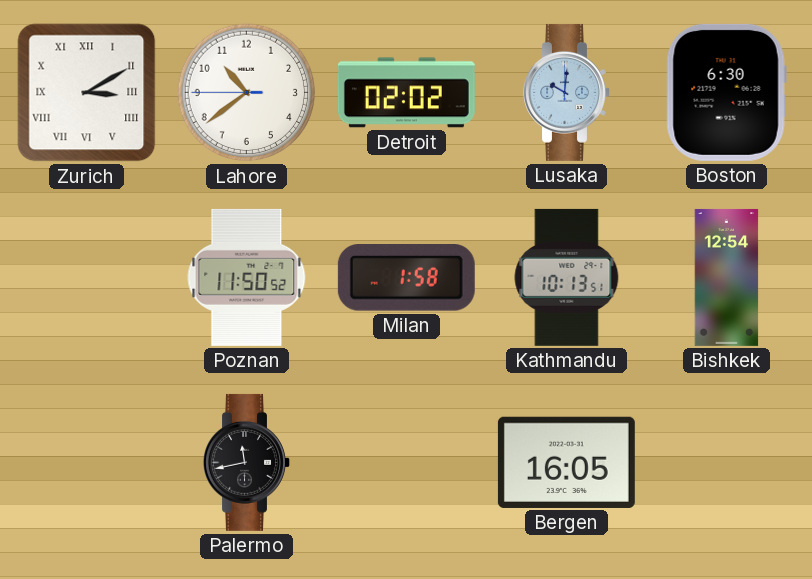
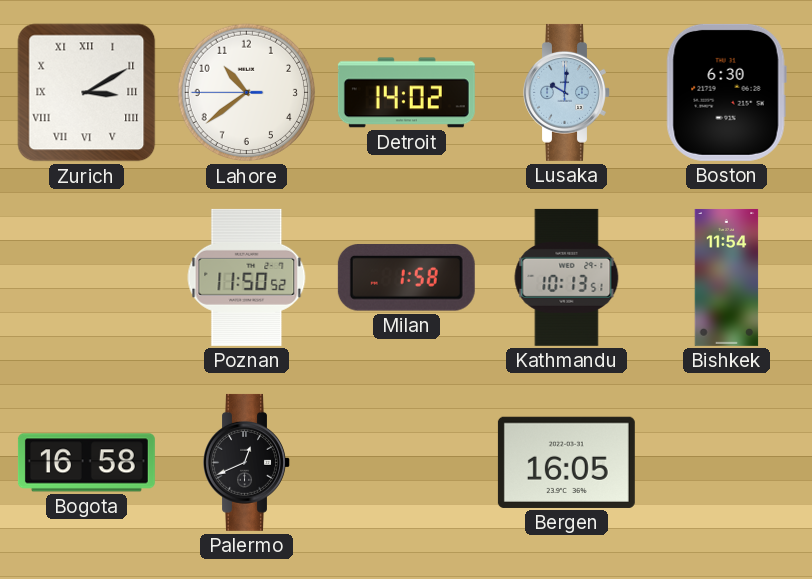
Detroit: 02:02 -> 14:02
Bishkek: 12:54 -> 11:54
Bogota: none -> 16:58
Palermo: 11:43 -> 12:41
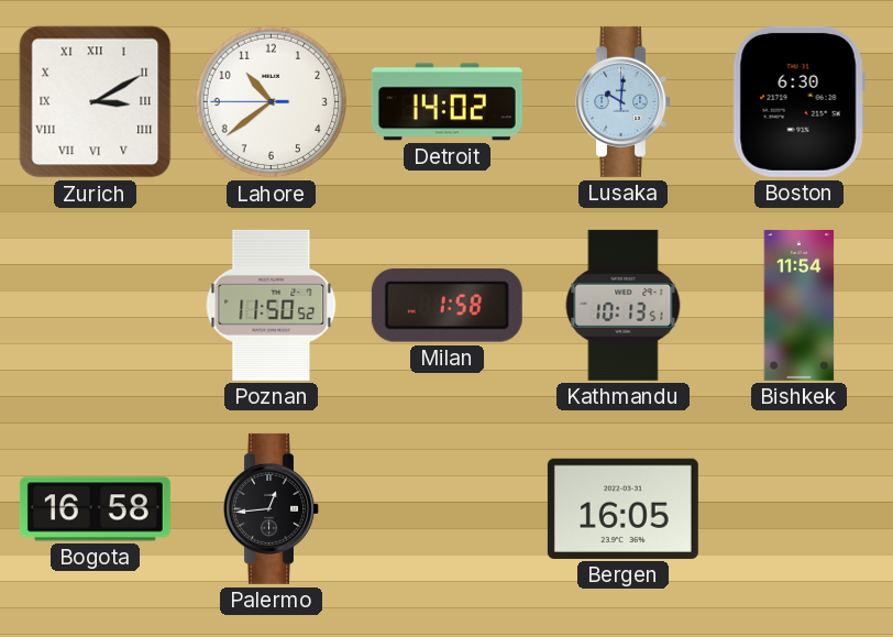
Palermo: 12:41 -> 12:44
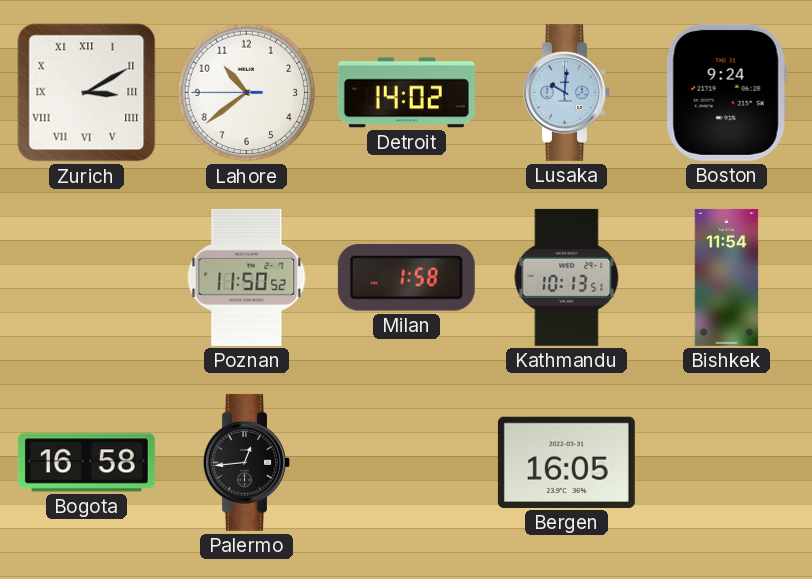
Boston: 6:30 -> 9:24
